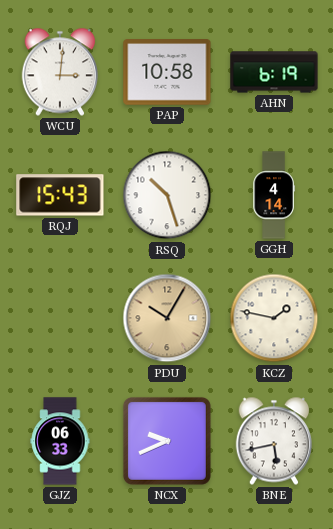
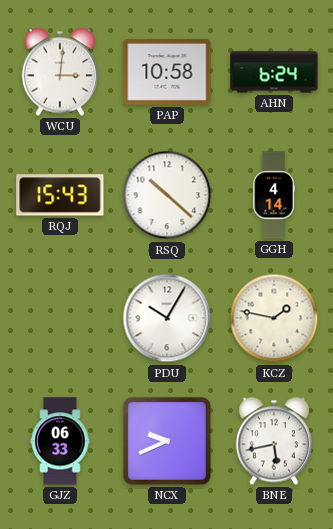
AHN: 6:19 -> 6:24
RSQ: 10:27 -> 10:22
PDU dial: champagne -> white
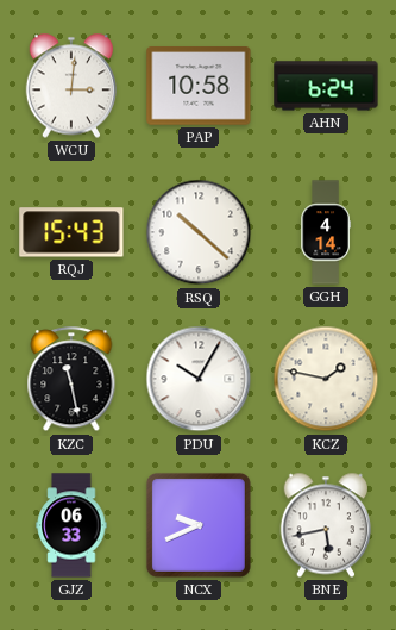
KZC: none -> 11:28
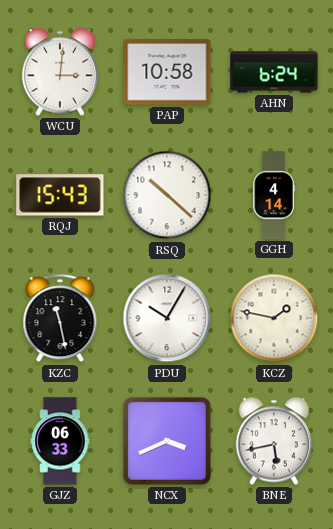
NCX: 9:41 -> 3:41
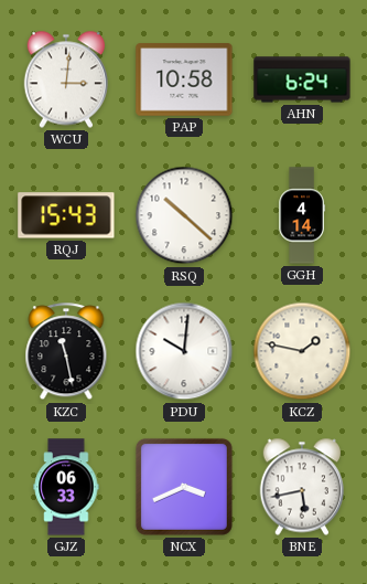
PDU: 10:05 -> 10:01
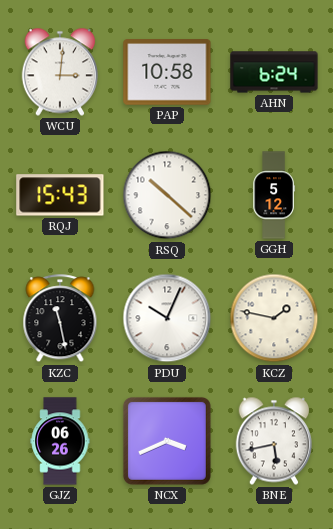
GGH: 4:14 -> 5:12
PDU: 10:01 -> 10:04
GJZ: 06:33 -> 06:26
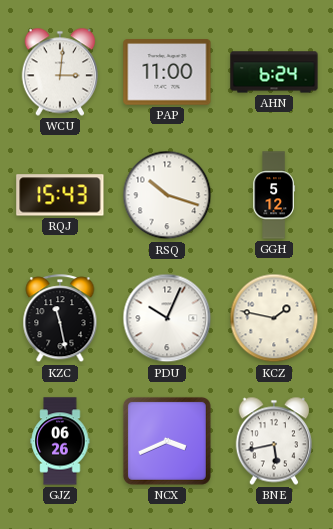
PAP: 10:58 -> 11:00
RSQ: 10:22 -> 10:18
